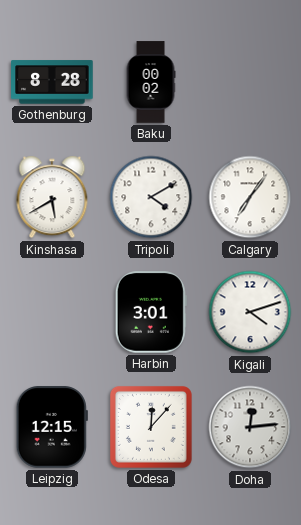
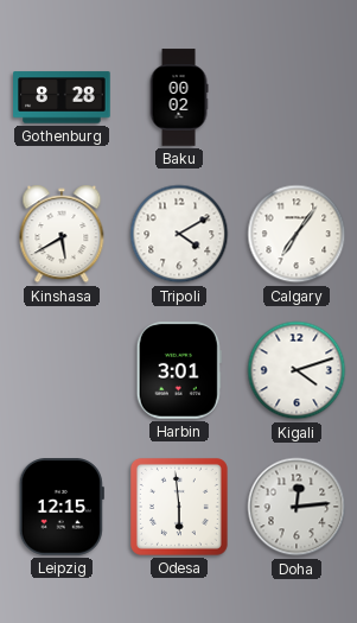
Odesa: 12:07 -> 5:59
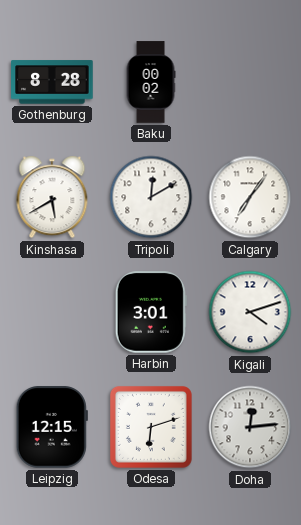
Tripoli: 4:10 -> 12:10
Odesa: 5:59 -> 6:12
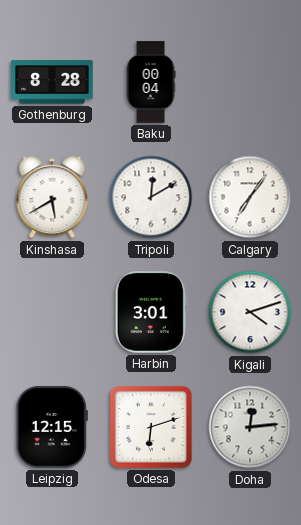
Baku: 00:02 -> 00:04
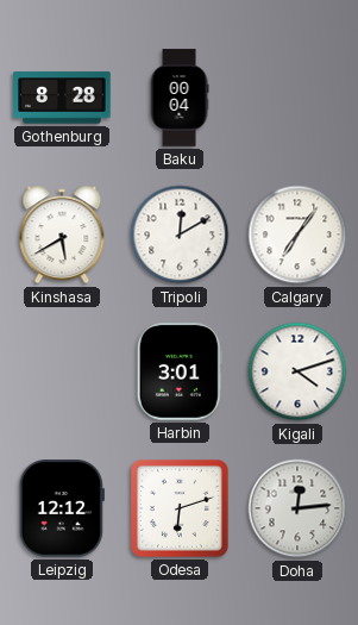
Leipzig: 12:15 -> 12:12
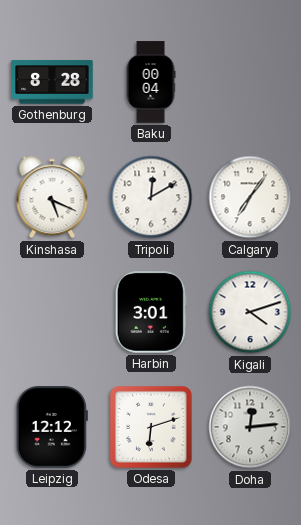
Kinshasa: 5:40 -> 5:19
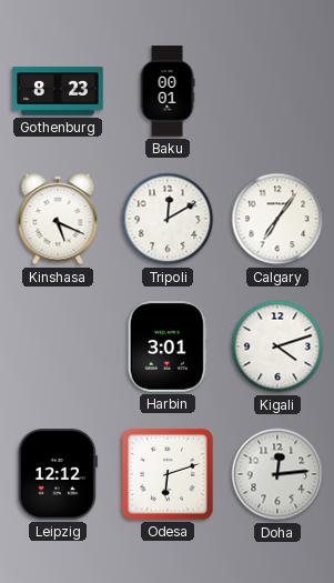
Gothenburg: 8:28 -> 8:23
Baku: 00:04 -> 00:01
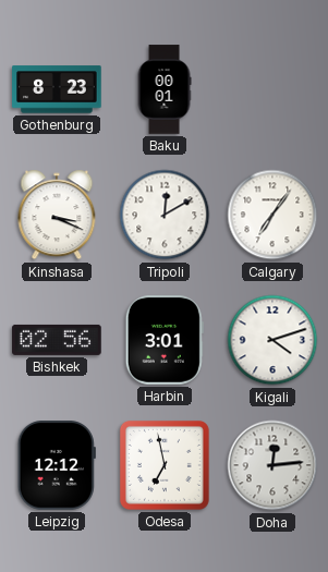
Kinshasa: 5:19 -> 3:19
Bishkek: none -> 02:56
Odesa: 6:12 -> 6:58
